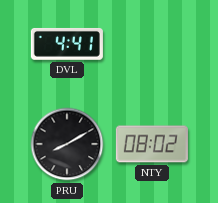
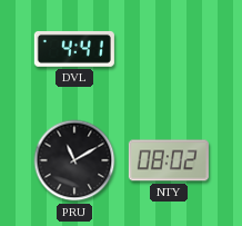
PRU: 8:10 -> 11:10
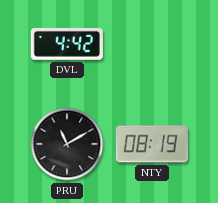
DVL: 4:41 -> 4:42
NTY: 08:02 -> 08:19
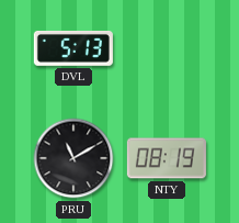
DVL: 4:42 -> 5:13
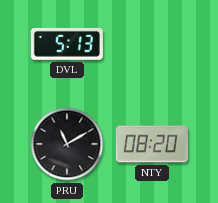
NTY: 08:19 -> 08:20
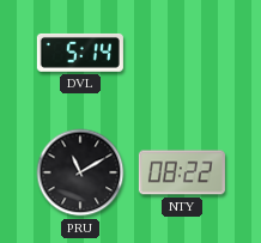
DVL: 5:13 -> 5:14
NTY: 08:20 -> 08:22
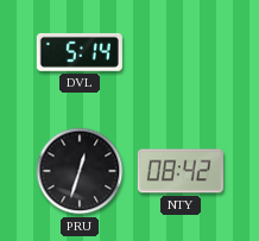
PRU: 11:10 -> 12:33
NTY: 08:22 -> 08:42
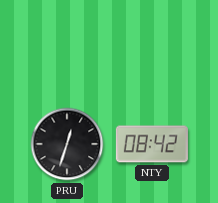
DVL: 5:14 -> none
